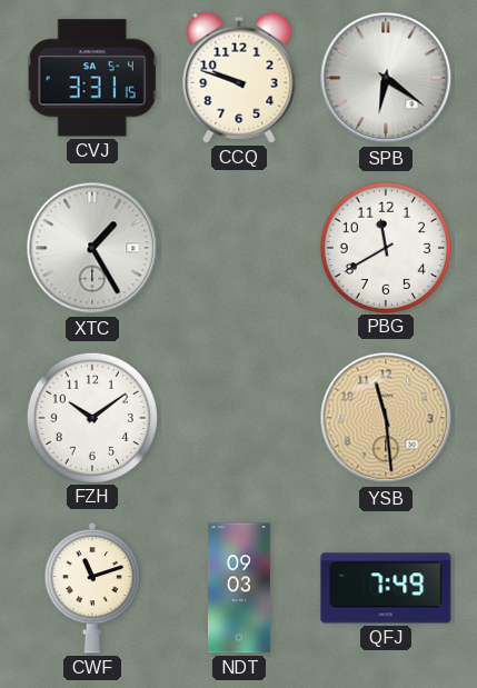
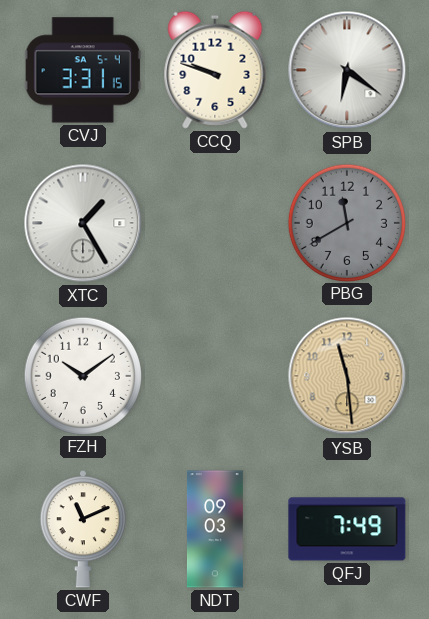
PBG dial: white -> grey
CWF: 11:12 -> 11:11
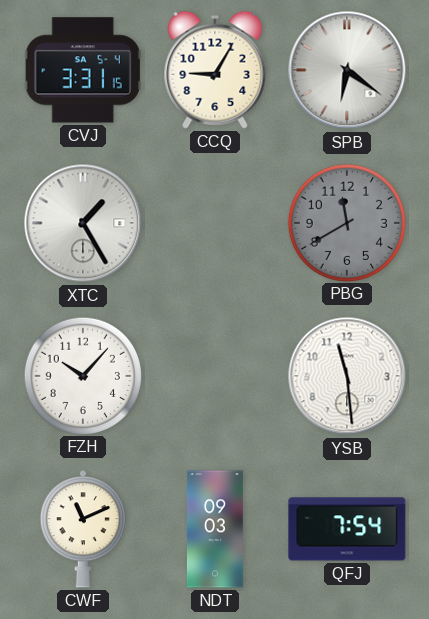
CCQ: 9:48 -> 9:05
FZH: 10:09 -> 10:07
YSB dial: champagne -> white
QFJ: 7:49 -> 7:54
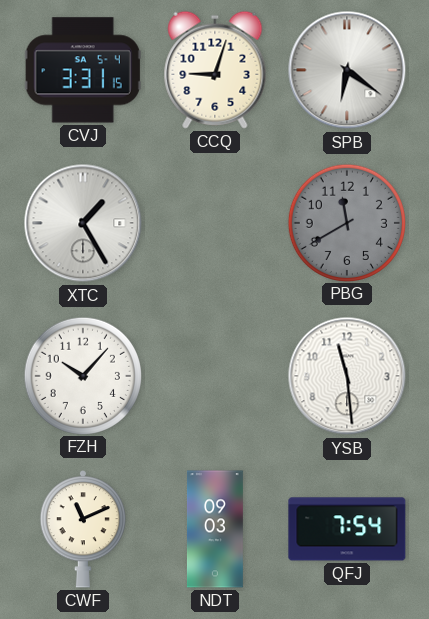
CCQ: 9:05 -> 9:03
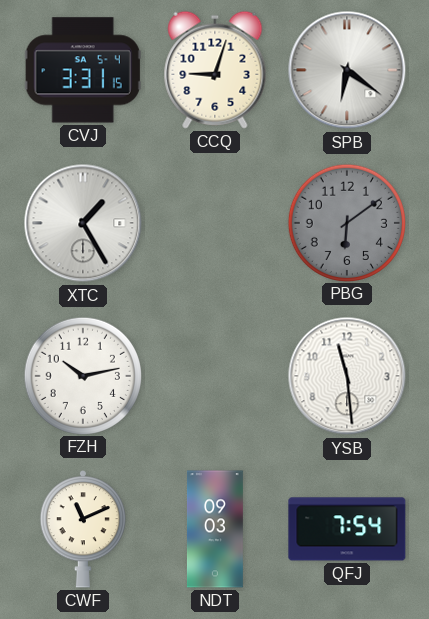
PBG: 11:40 -> 6:09
FZH: 10:07 -> 10:13
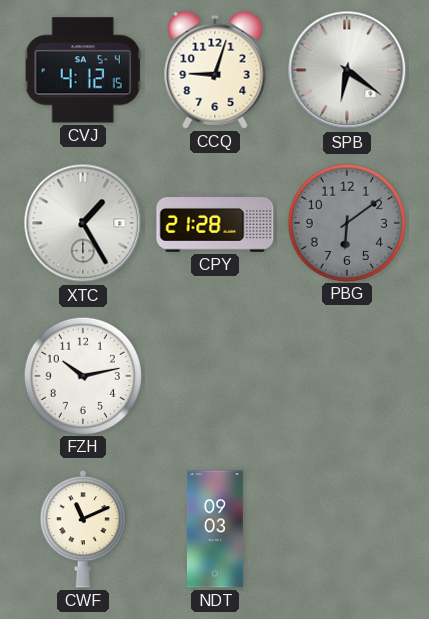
CVJ: 3:31 -> 4:12
CPY: none -> 21:28
YSB: 11:29 -> none
QFJ: 7:54 -> none
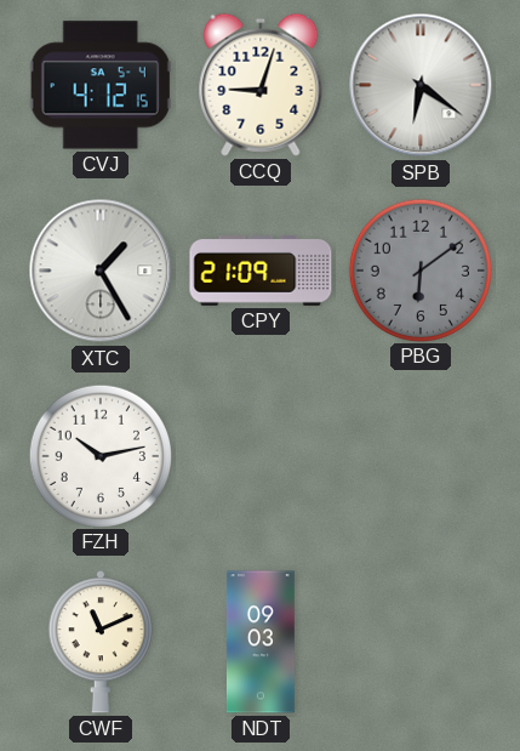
CPY: 21:28 -> 21:09
